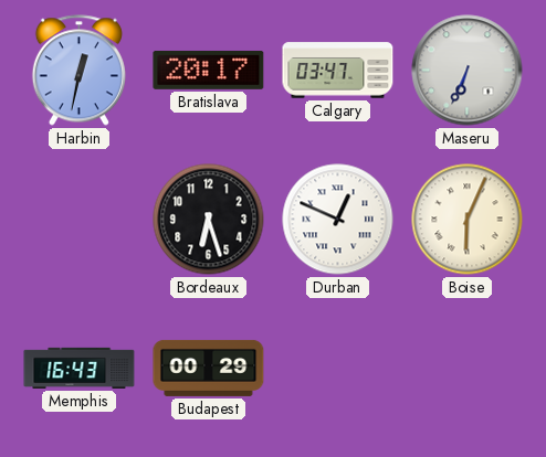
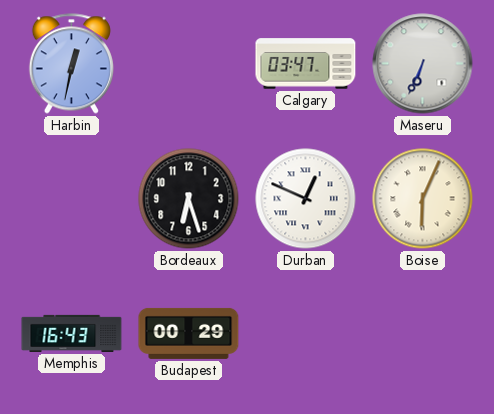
Bratislava: 20:17 -> none
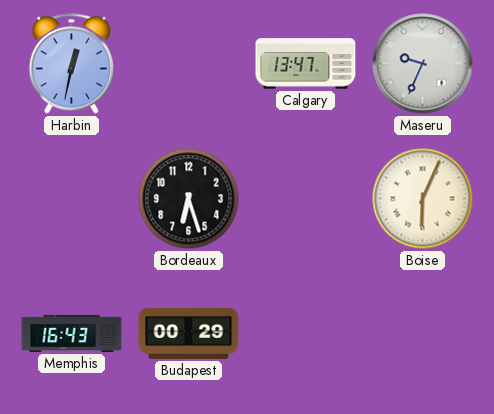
Calgary: 03:47 -> 13:47
Maseru: 6:34 -> 9:34
Durban: 12:49 -> none
